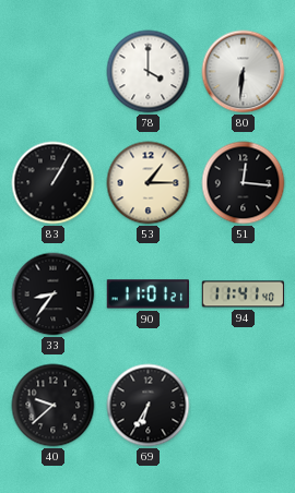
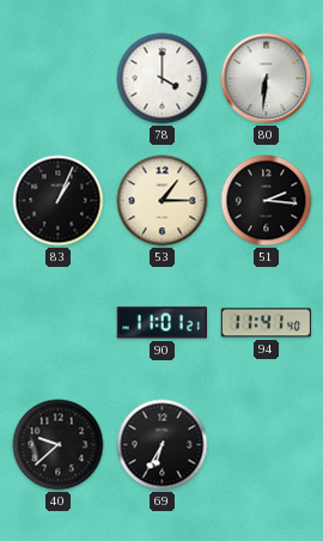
83: 1:05 -> 1:04
51: 12:16 -> 2:16
33: 8:36 -> none
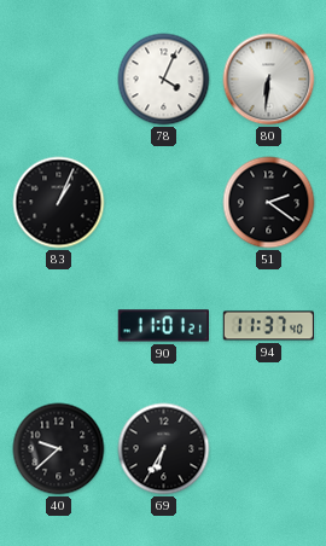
78: 4:00 -> 4:04
53: 1:15 -> none
51: 2:16 -> 2:21
94: 11:41 -> 11:37
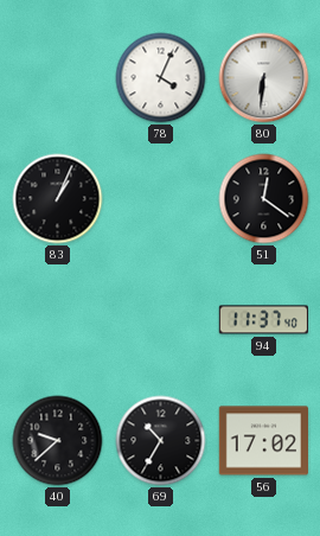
51: 2:21 -> 12:21
90: 11:01 -> none
69: 6:35 -> 10:35
56: none -> 17:02
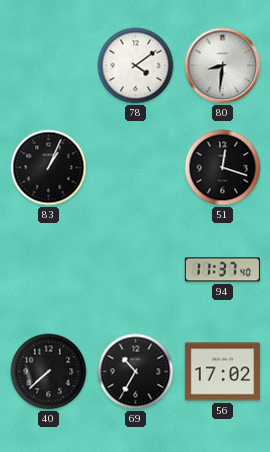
78: 4:04 -> 4:09
80: 6:31 -> 8:31
51: 12:21 -> 12:18
40: 9:38 -> 7:38
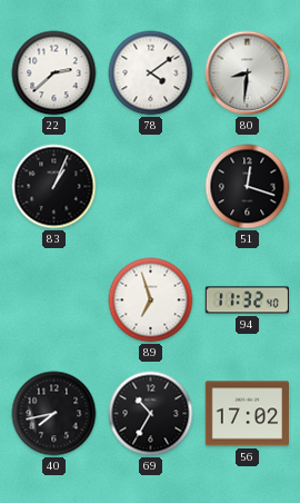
22: none -> 2:38
89: none -> 6:57
94: 11:37 -> 11:32
40: 7:38 -> 7:43
